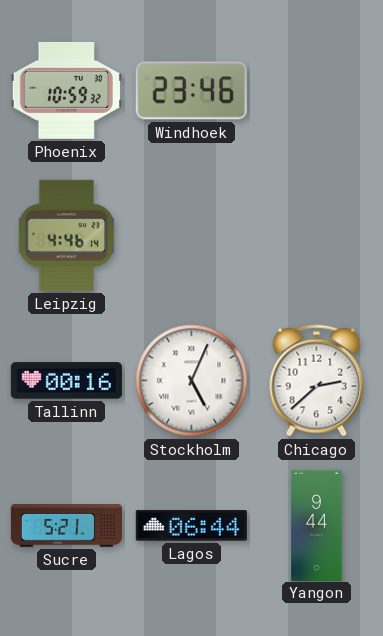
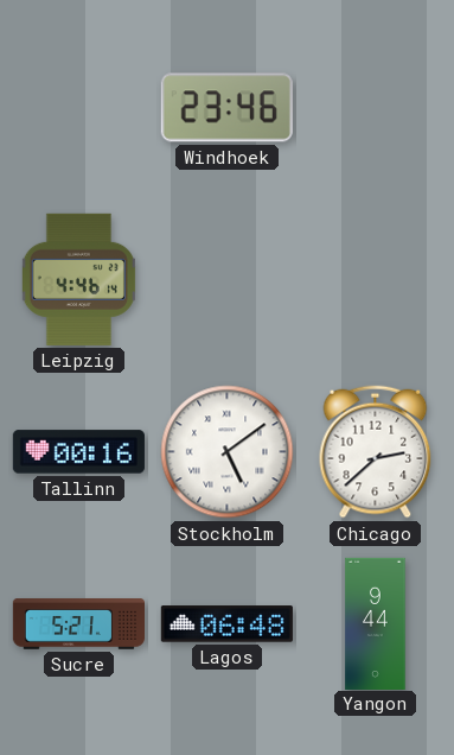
Phoenix: 10:59 -> none
Stockholm: 5:04 -> 5:09
Lagos: 06:44 -> 06:48
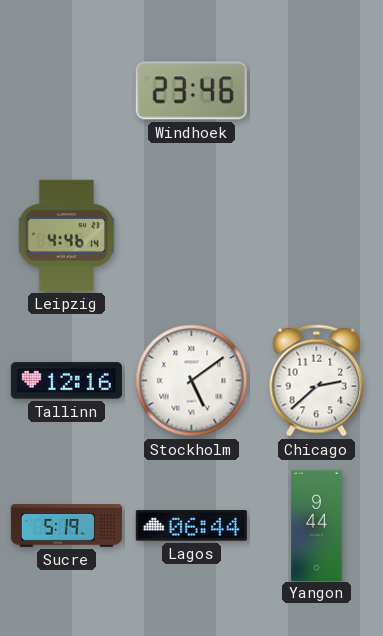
Tallinn: 00:16 -> 12:16
Sucre: 5:21 -> 5:19
Lagos: 06:48 -> 06:44
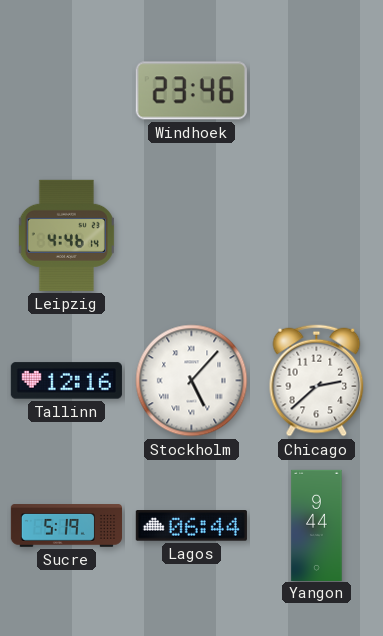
Stockholm: 5:09 -> 5:07
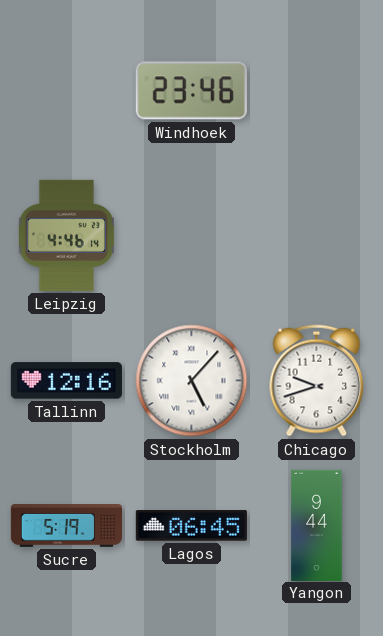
Chicago: 2:38 -> 9:42
Lagos: 06:44 -> 06:45
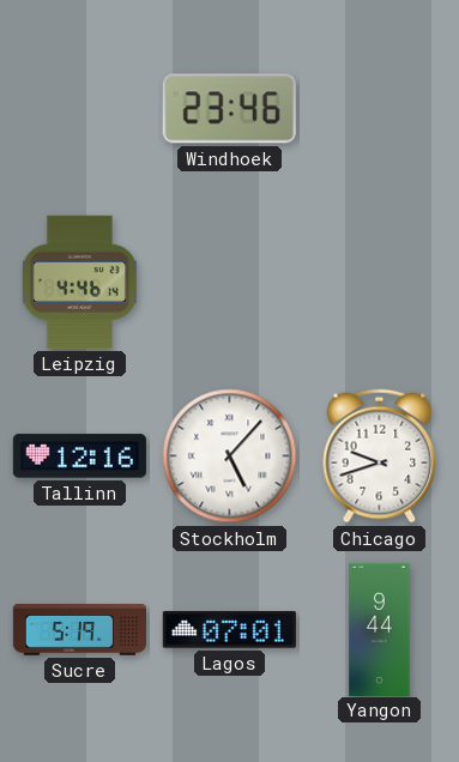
Lagos: 06:45 -> 07:01
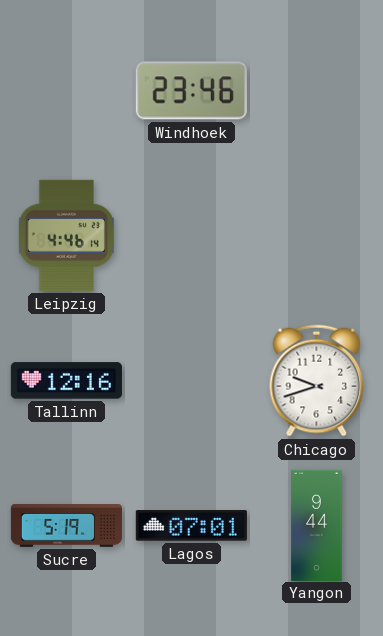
Stockholm: 5:07 -> none
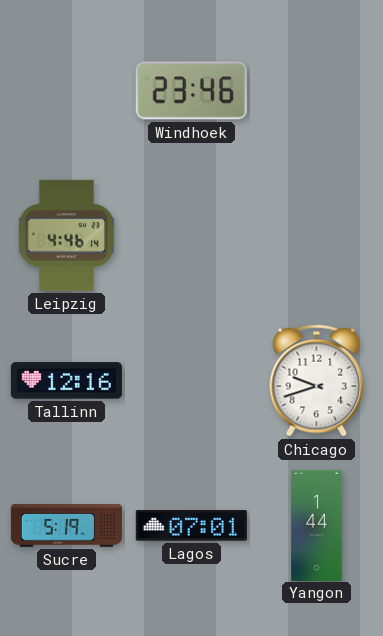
Yangon: 9:44 -> 1:44
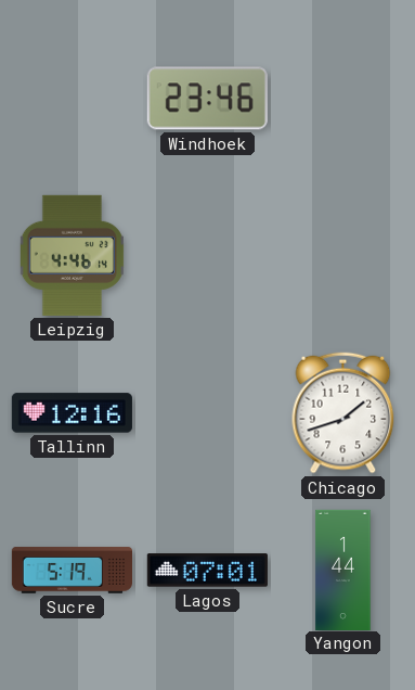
Chicago: 9:42 -> 1:42
